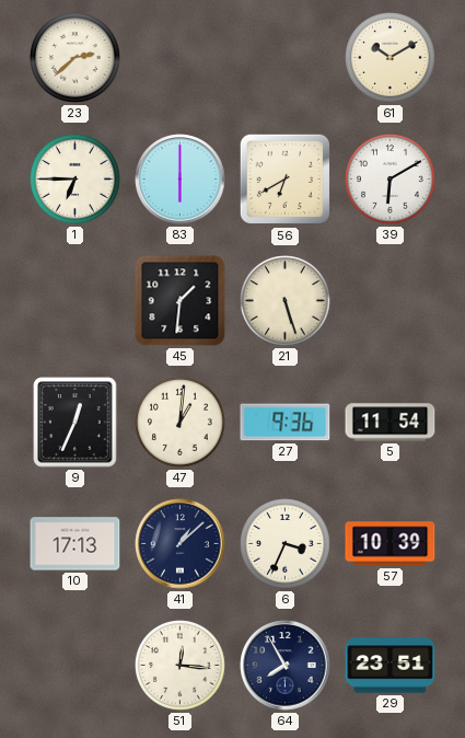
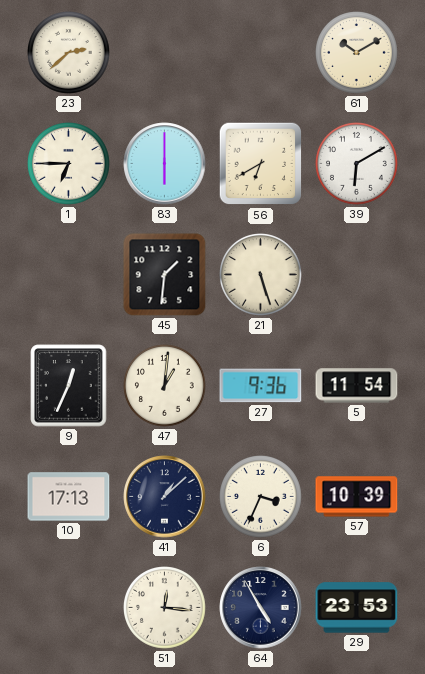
64: 7:55 -> 4:55
29: 23:51 -> 23:53
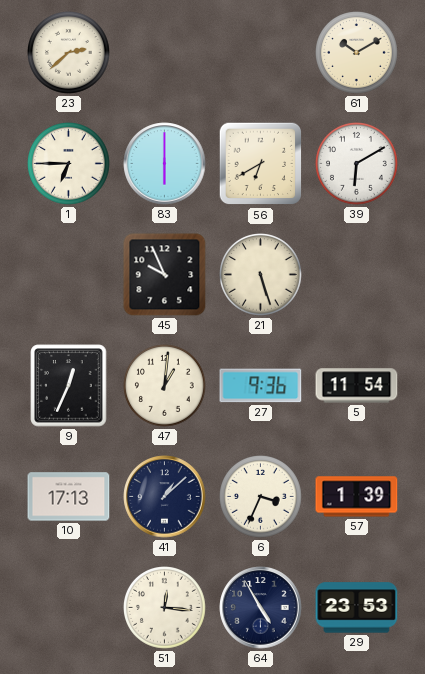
45: 1:31 -> 9:56
57: 10:39 -> 1:39
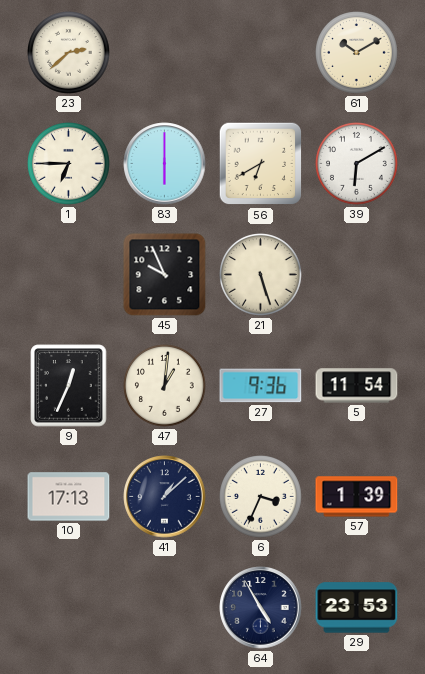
51: 12:16 -> none
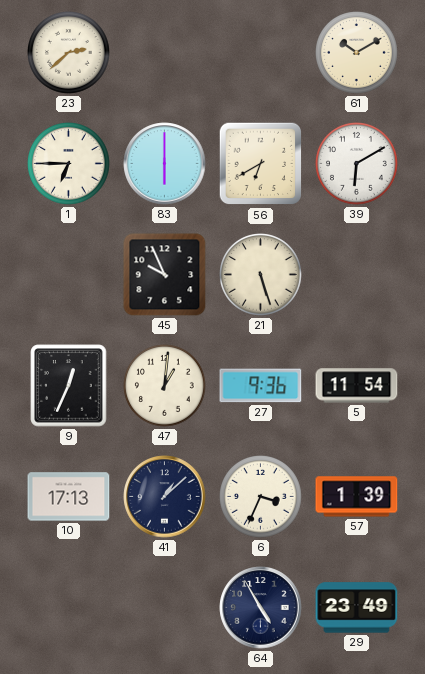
29: 23:53 -> 23:49
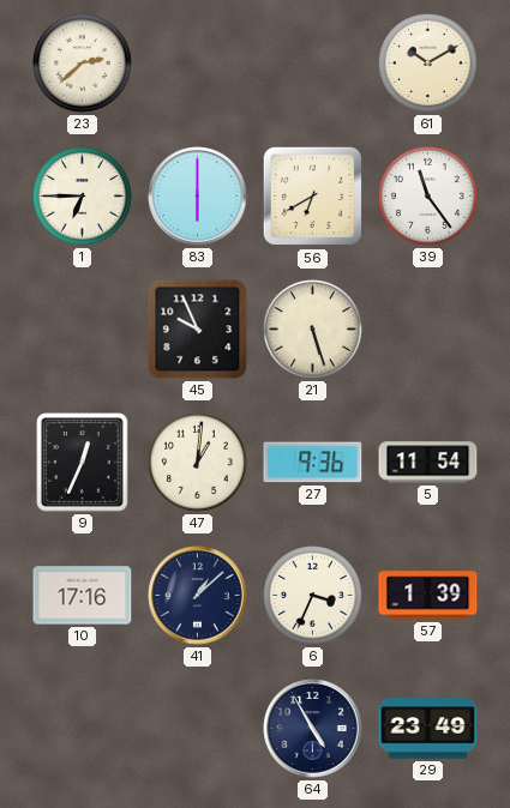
39: 6:10 -> 11:24
10: 17:13 -> 17:16
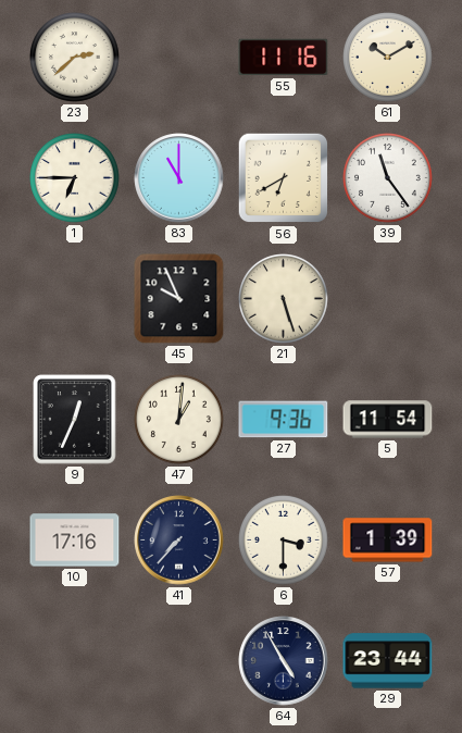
55: none -> 11:16
83: 6:00 -> 11:00
41: 1:08 -> 7:37
6: 3:34 -> 3:30
29: 23:49 -> 23:44
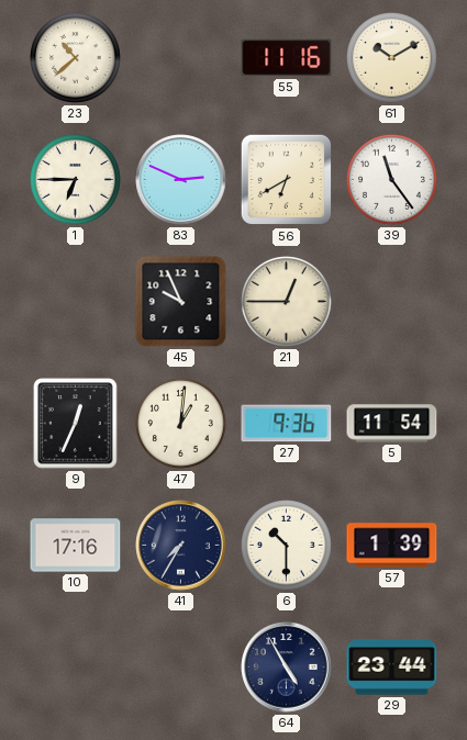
23: 2:38 -> 10:38
83: 11:00 -> 2:49
21: 5:27 -> 12:45
41: 7:37 -> 7:35
6: 3:30 -> 10:30
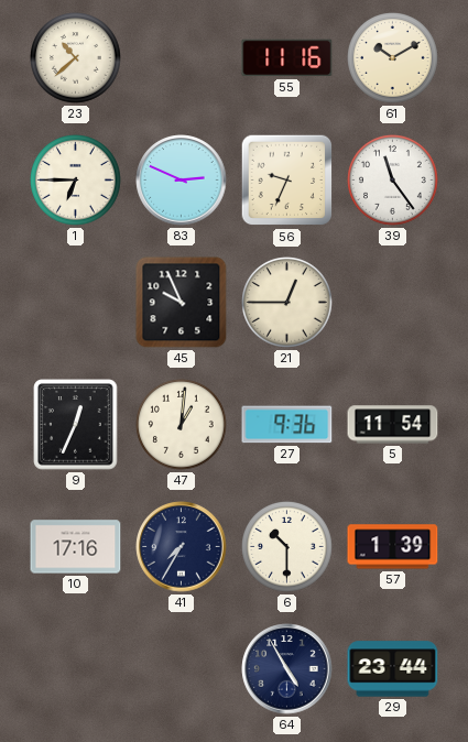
56: 6:40 -> 9:34
